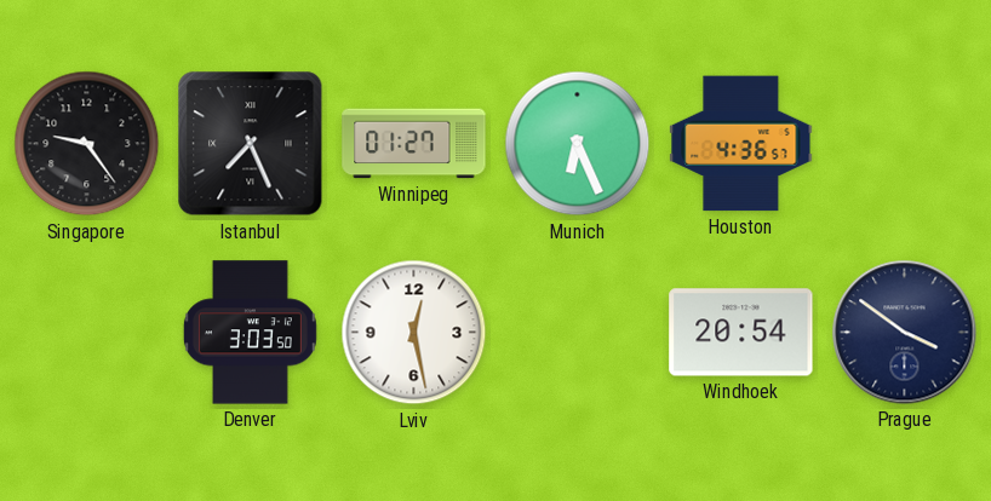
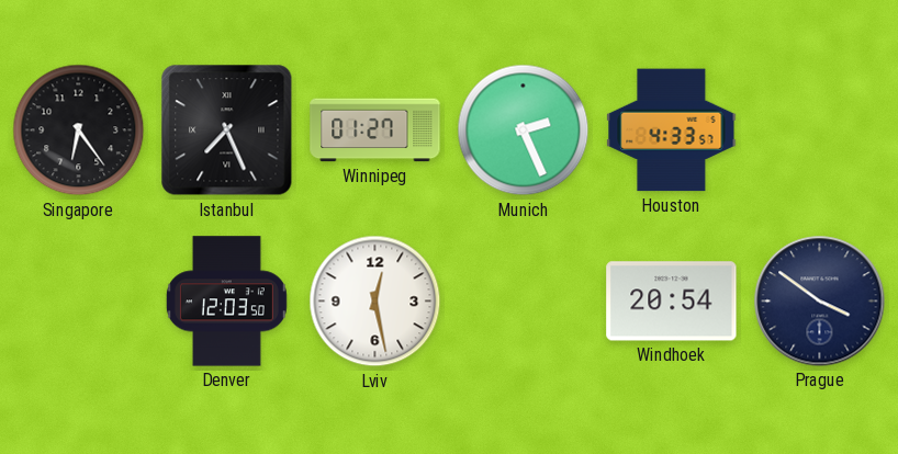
Singapore: 9:24 -> 6:24
Munich: 6:26 -> 2:26
Houston: 4:36 -> 4:33
Denver: 3:03 -> 12:03
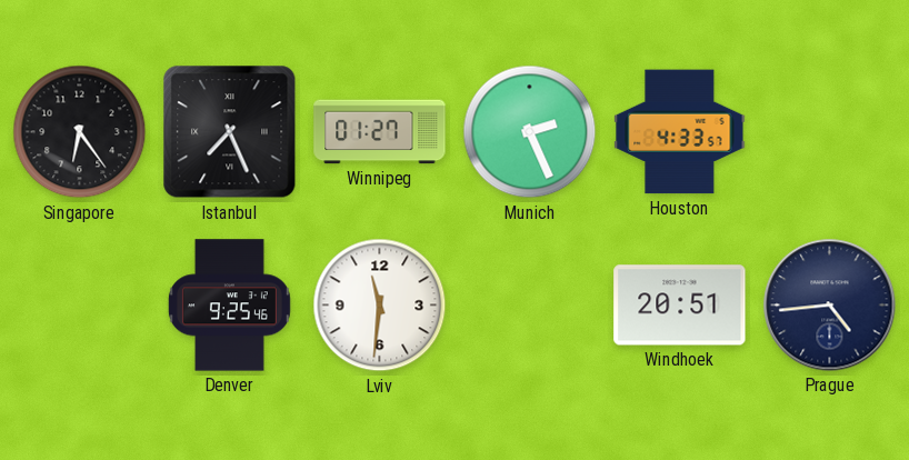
Denver: 12:03 -> 9:25
Lviv: 12:28 -> 11:31
Windhoek: 20:54 -> 20:51
Prague: 3:51 -> 4:44
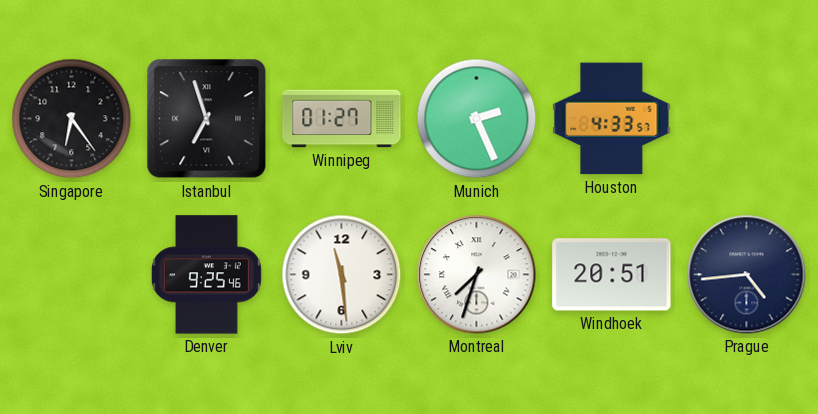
Istanbul: 7:26 -> 6:57
Lviv: 11:31 -> 11:29
Montreal: none -> 7:33
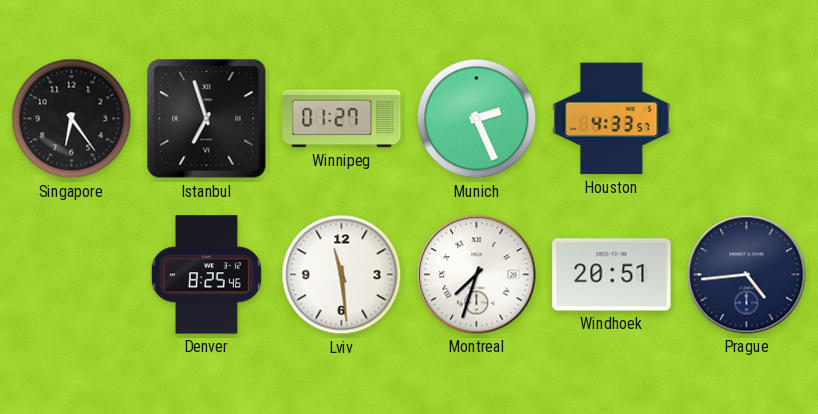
Denver: 9:25 -> 8:25
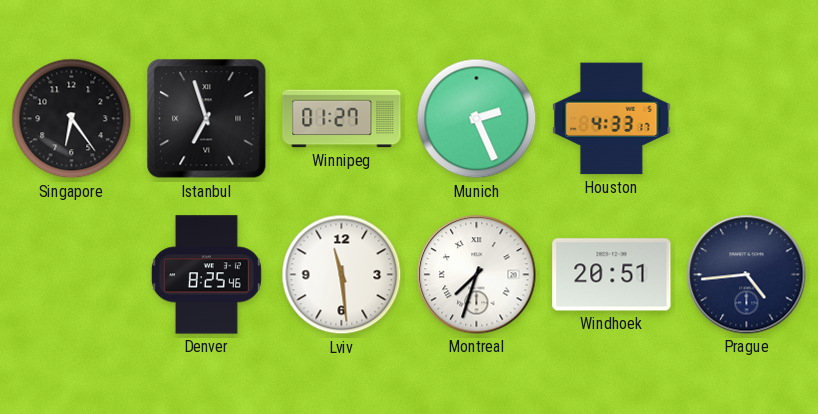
Houston: 4:33:57 -> 4:33:17
